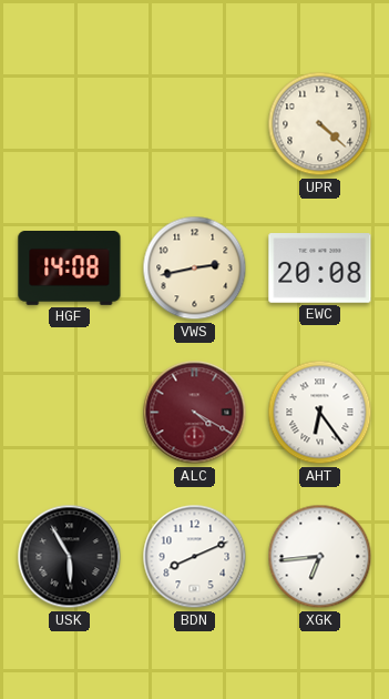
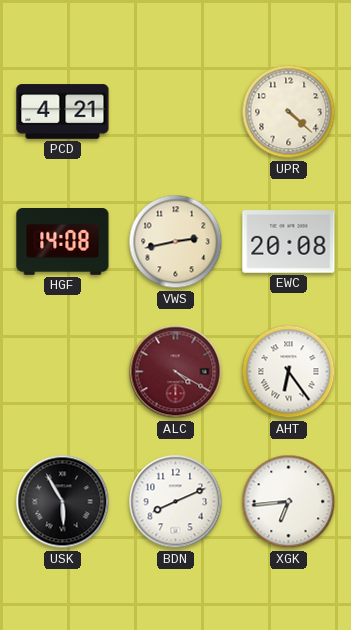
PCD: none -> 4:21
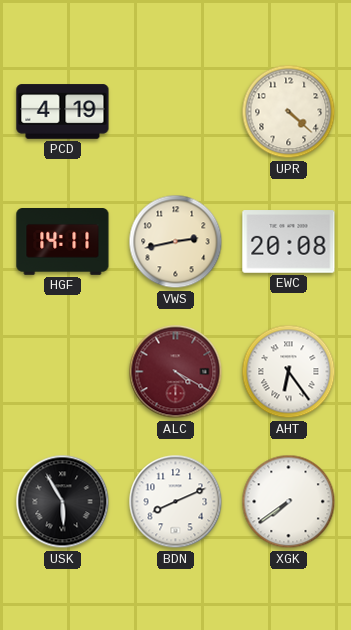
PCD: 4:21 -> 4:19
HGF: 14:08 -> 14:11
XGK: 6:44 -> 7:39
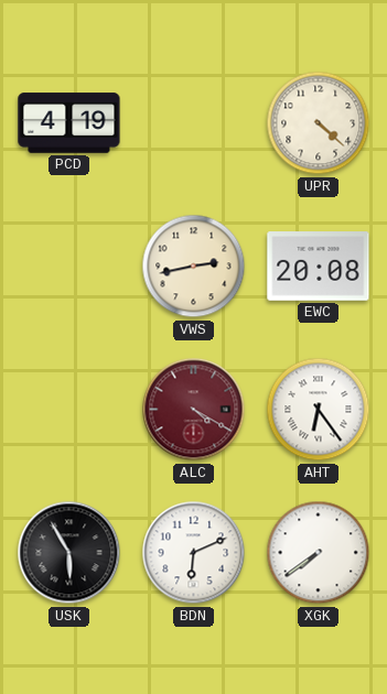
HGF: 14:11 -> none
BDN: 8:11 -> 6:11
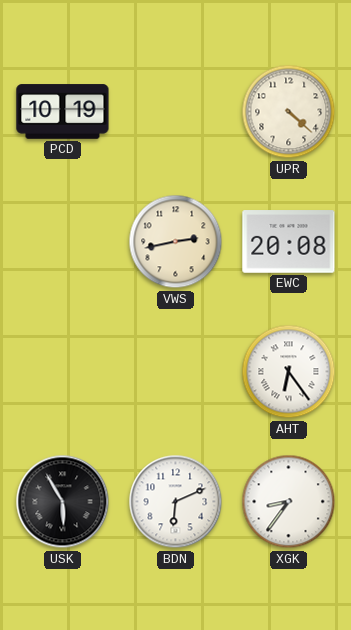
PCD: 4:19 -> 10:19
ALC: 4:20 -> none
XGK: 7:39 -> 8:36
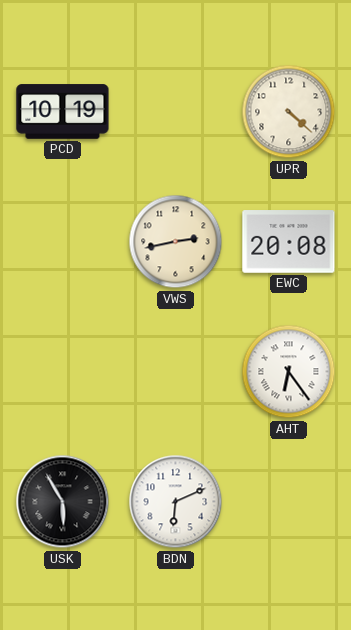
XGK: 8:36 -> none
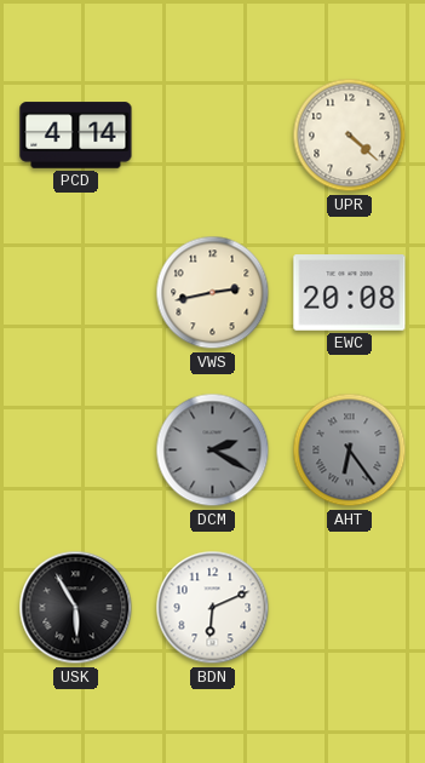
PCD: 10:19 -> 4:14
DCM: none -> 2:20
AHT dial: white -> grey
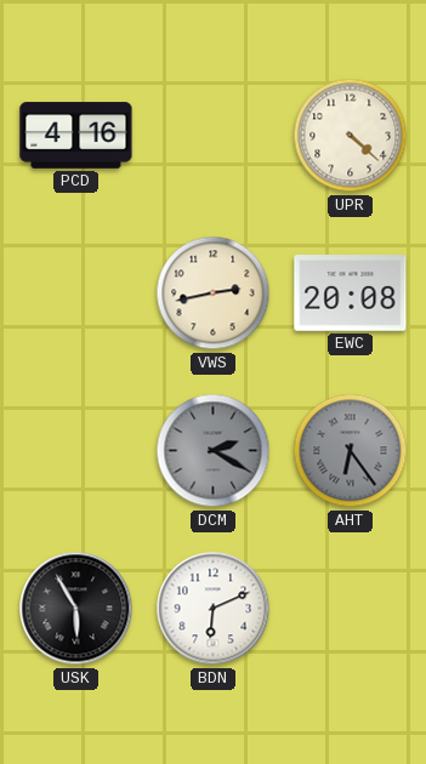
PCD: 4:14 -> 4:16
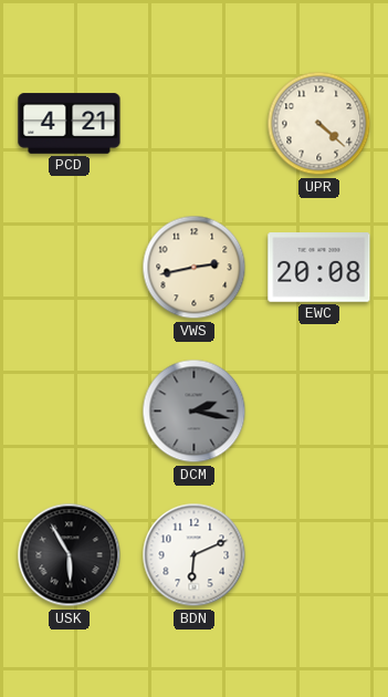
PCD: 4:16 -> 4:21
DCM: 2:20 -> 2:17
AHT: 6:24 -> none
